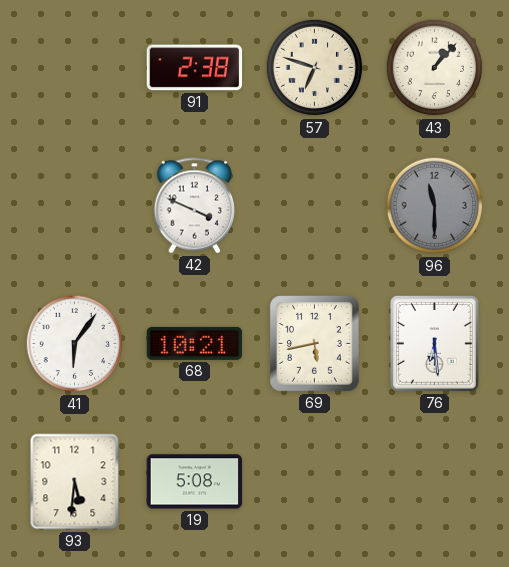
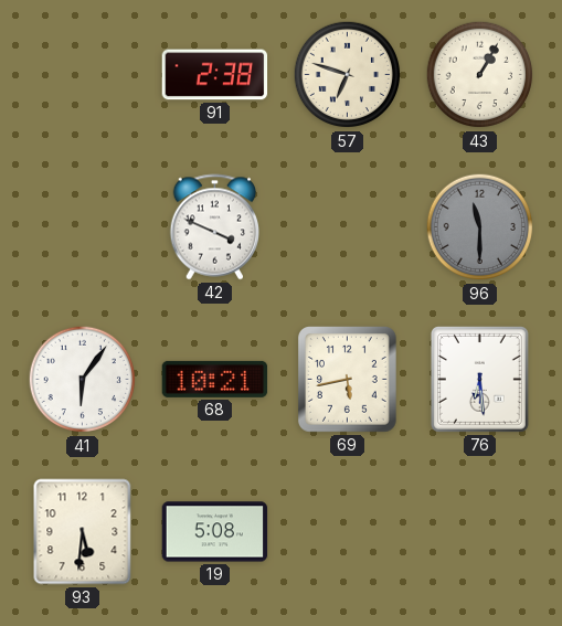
43: 1:07 -> 1:05
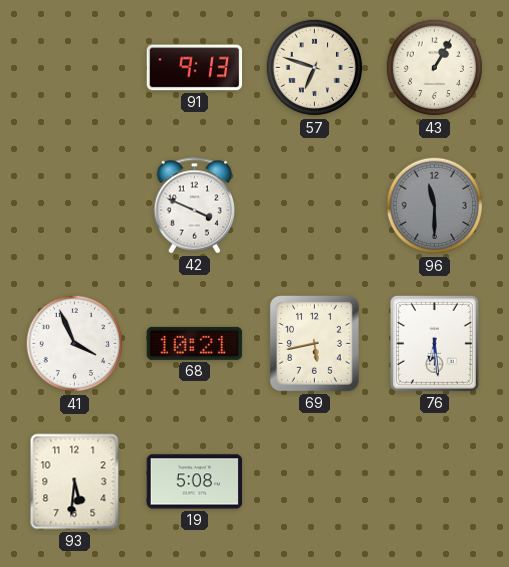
91: 2:38 -> 9:13
41: 6:06 -> 3:56
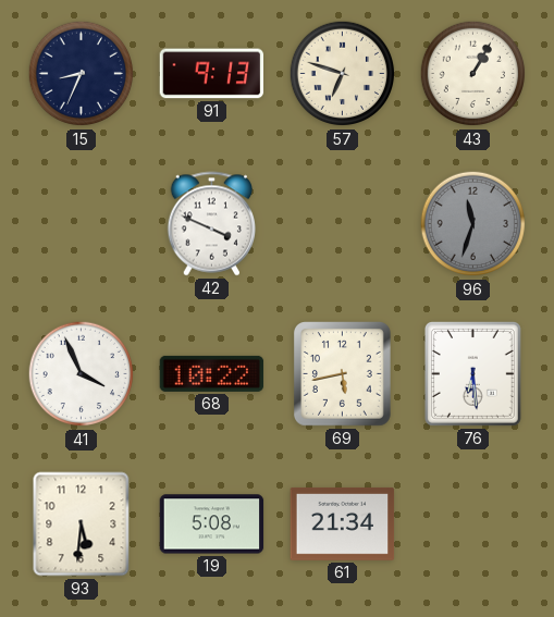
15: none -> 8:34
96: 11:30 -> 11:33
68: 10:21 -> 10:22
61: none -> 21:34
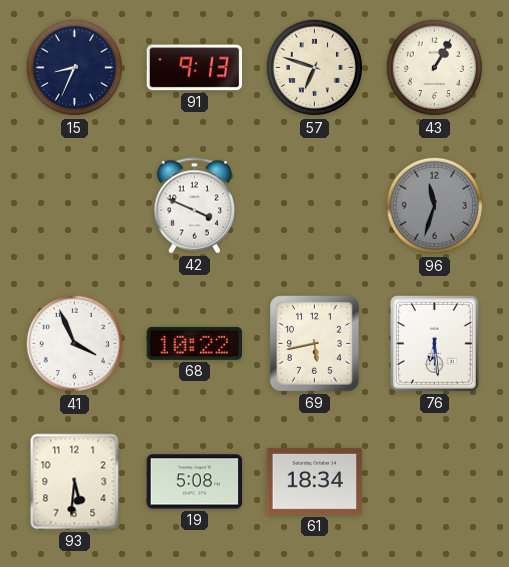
61: 21:34 -> 18:34
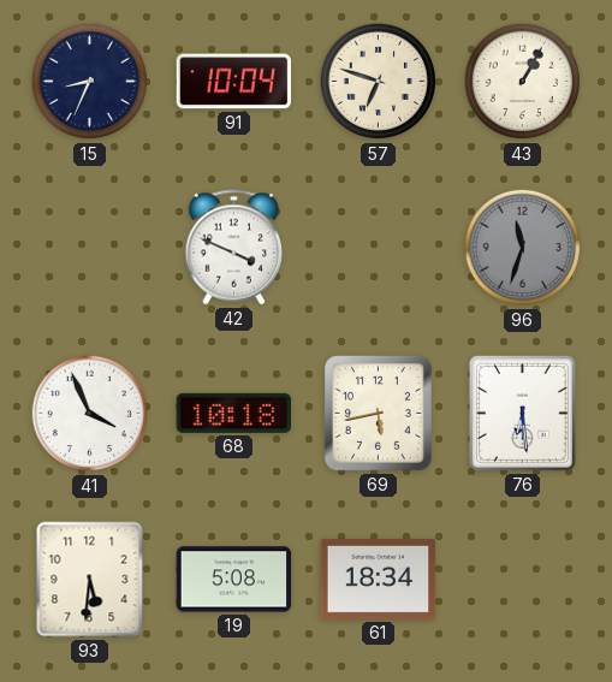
91: 9:13 -> 10:04
68: 10:22 -> 10:18
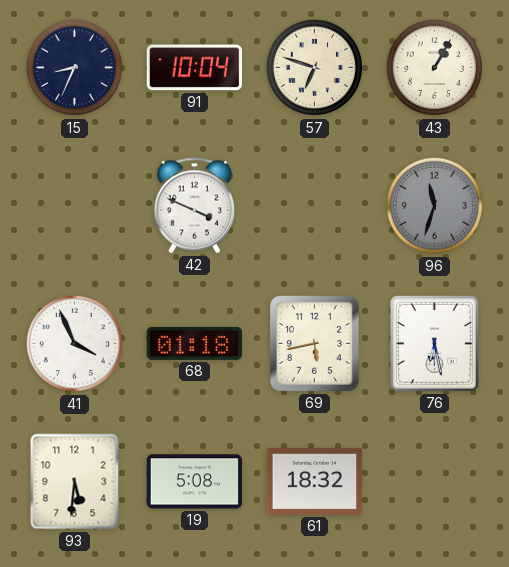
68: 10:18 -> 01:18
76: 6:29 -> 6:28
61: 18:34 -> 18:32
